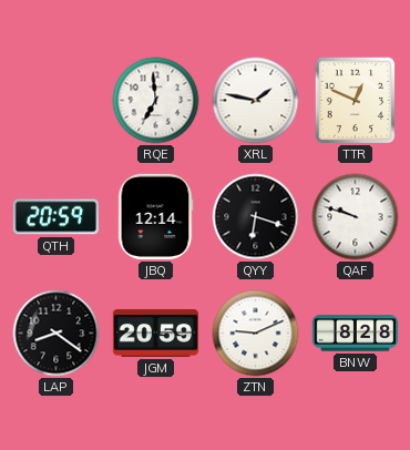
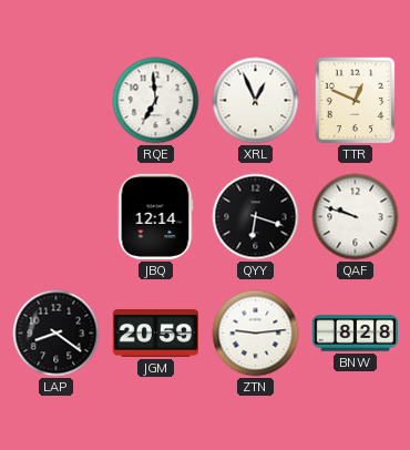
XRL: 1:47 -> 12:56
QTH: 20:59 -> none
ZTN: 9:11 -> 9:14
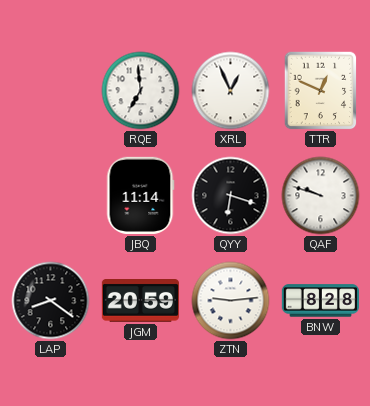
JBQ: 12:14 -> 11:14
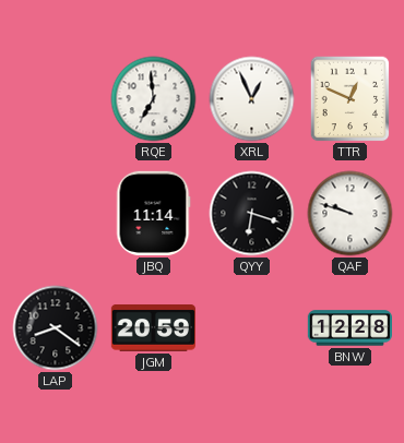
ZTN: 9:14 -> none
BNW: 8:28 -> 12:28
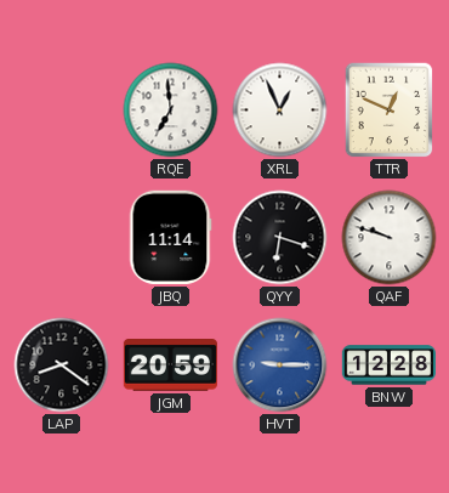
HVT: none -> 9:15
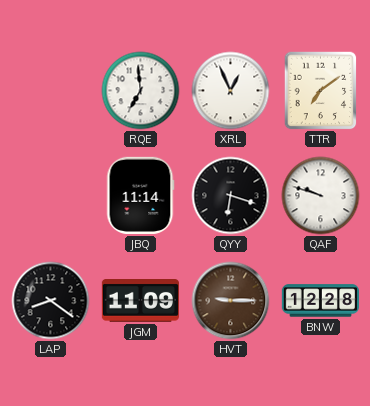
TTR: 12:49 -> 7:09
JGM: 20:59 -> 11:09
HVT dial: blue -> brown
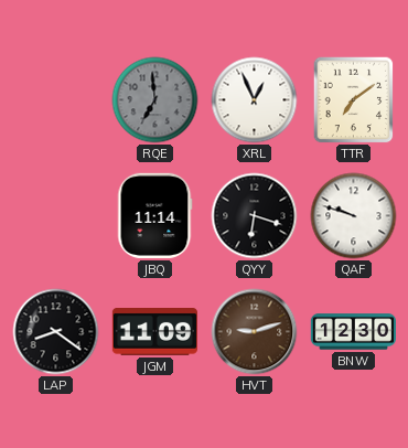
RQE dial: white -> grey
HVT: 9:15 -> 9:12
BNW: 12:28 -> 12:30
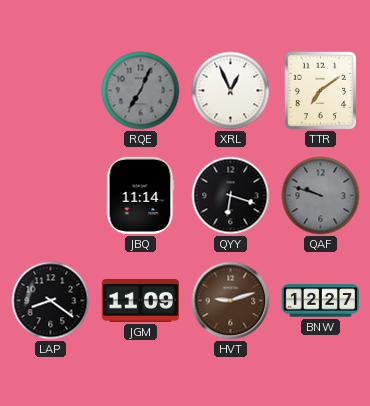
RQE: 6:59 -> 7:04
QAF dial: white -> grey
BNW: 12:30 -> 12:27
